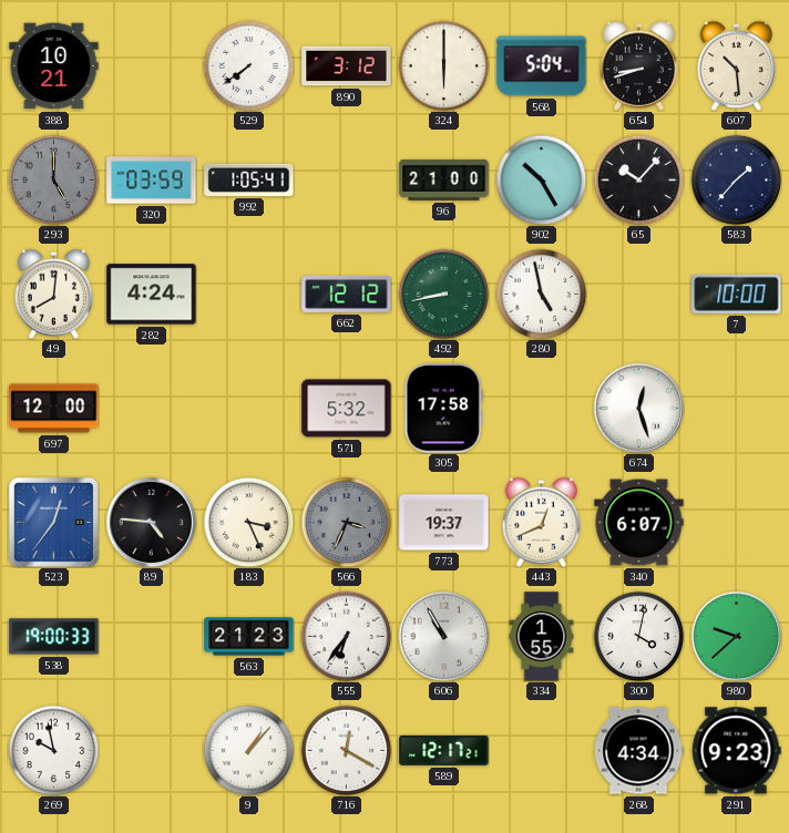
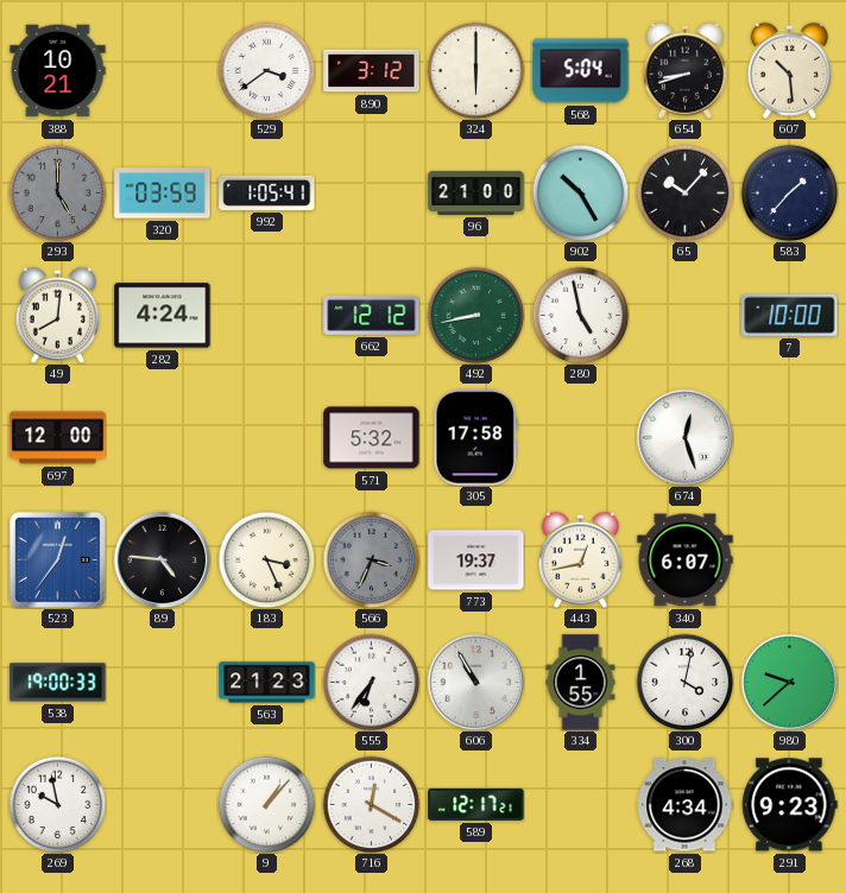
529: 7:39 -> 3:39
443: 12:41 -> 12:43
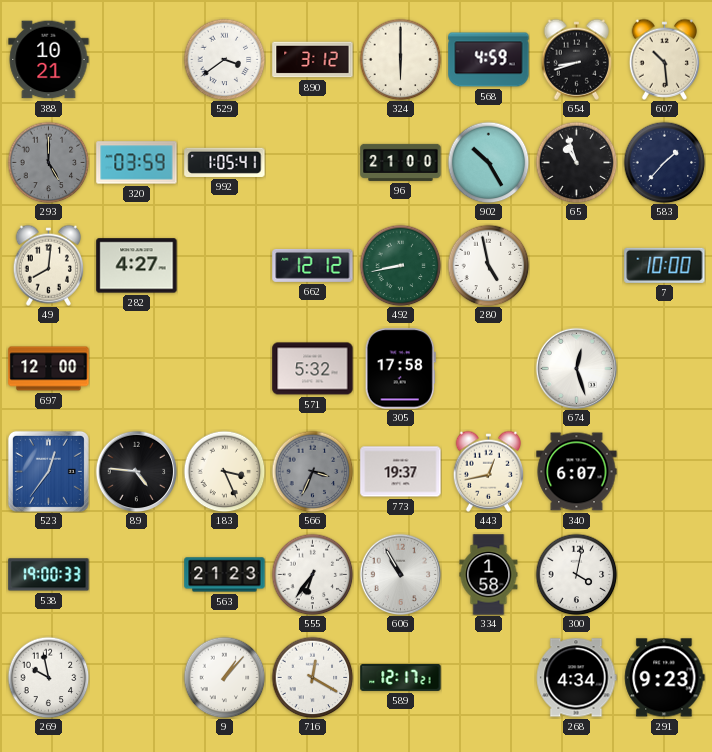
568: 5:04 -> 4:59
65: 10:07 -> 10:57
282: 4:24 -> 4:27
334: 1:55 -> 1:58
980: 9:38 -> none
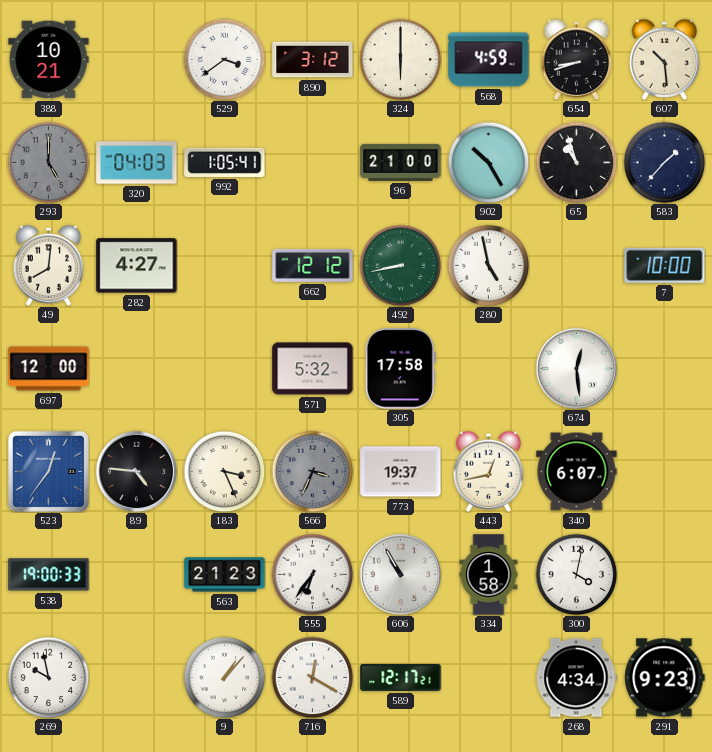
320: 03:59 -> 04:03
674: 12:27 -> 12:29
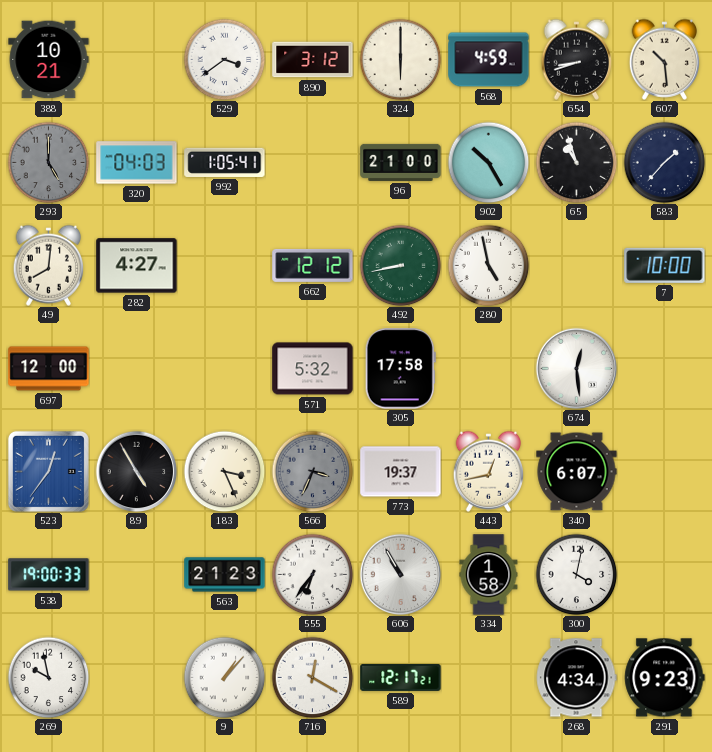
89: 4:46 -> 4:55
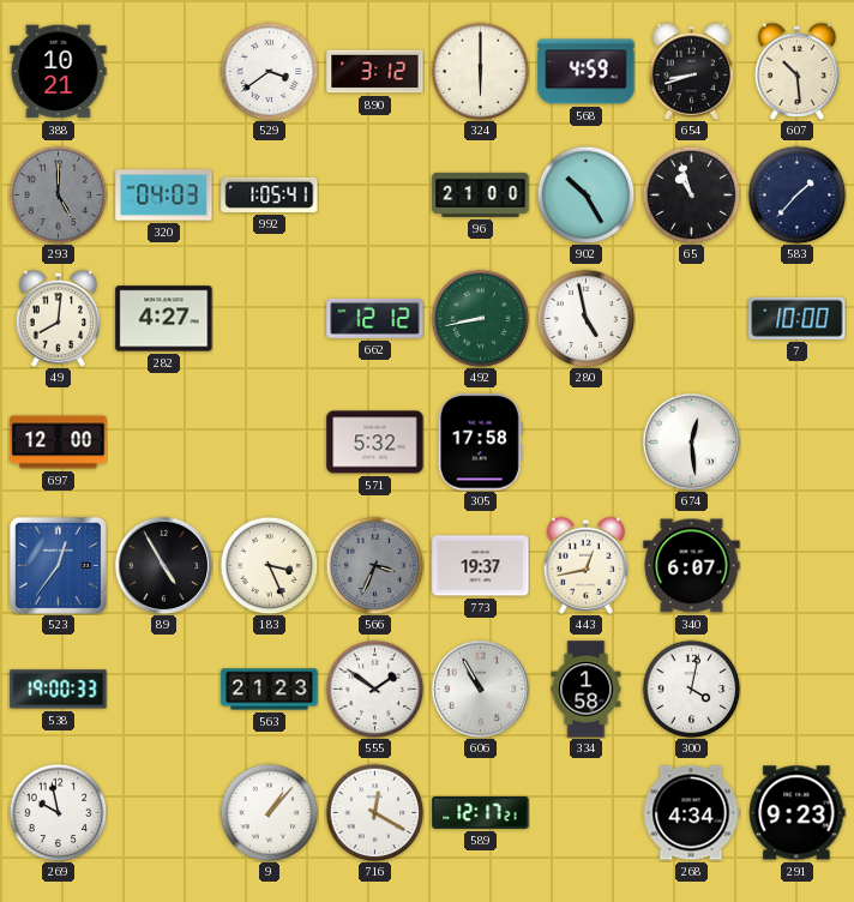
555: 6:36 -> 1:51
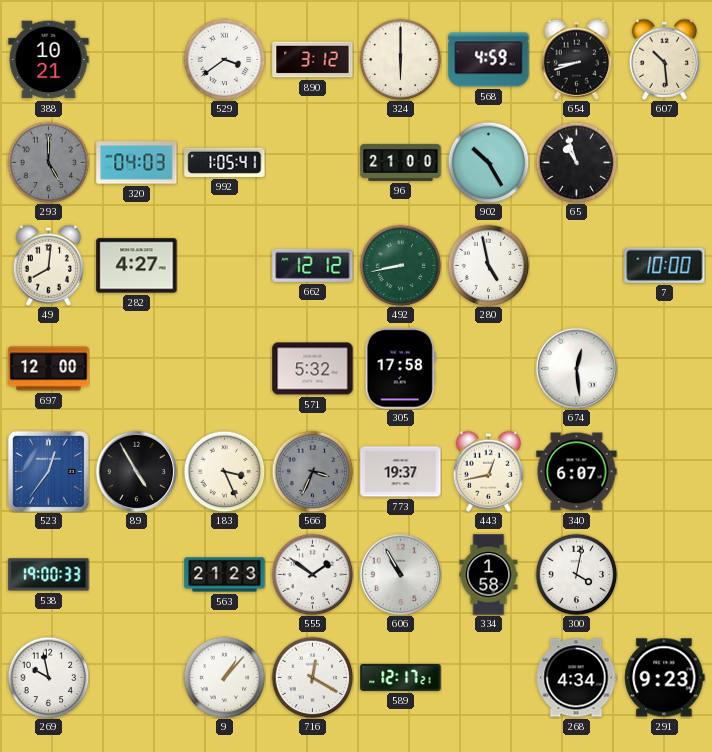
583: 1:37 -> none
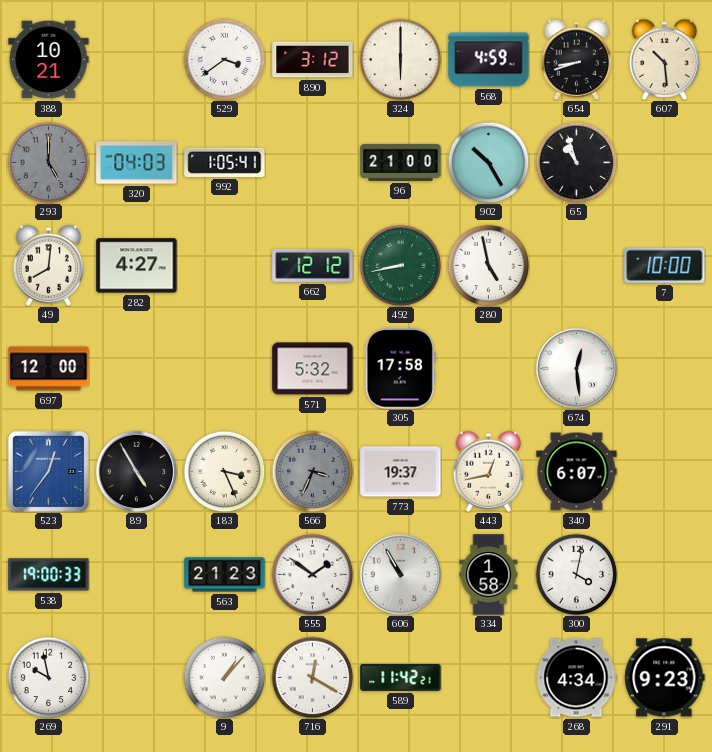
589: 12:17 -> 11:42
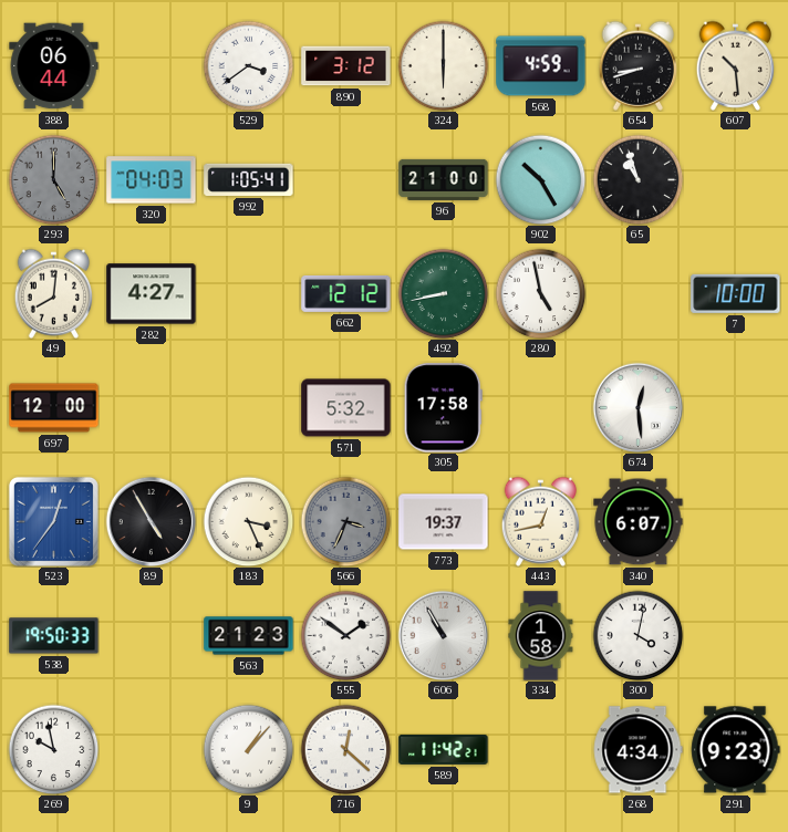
388: 10:21 -> 06:44
538: 19:00 -> 19:50
716: 12:20 -> 12:22
